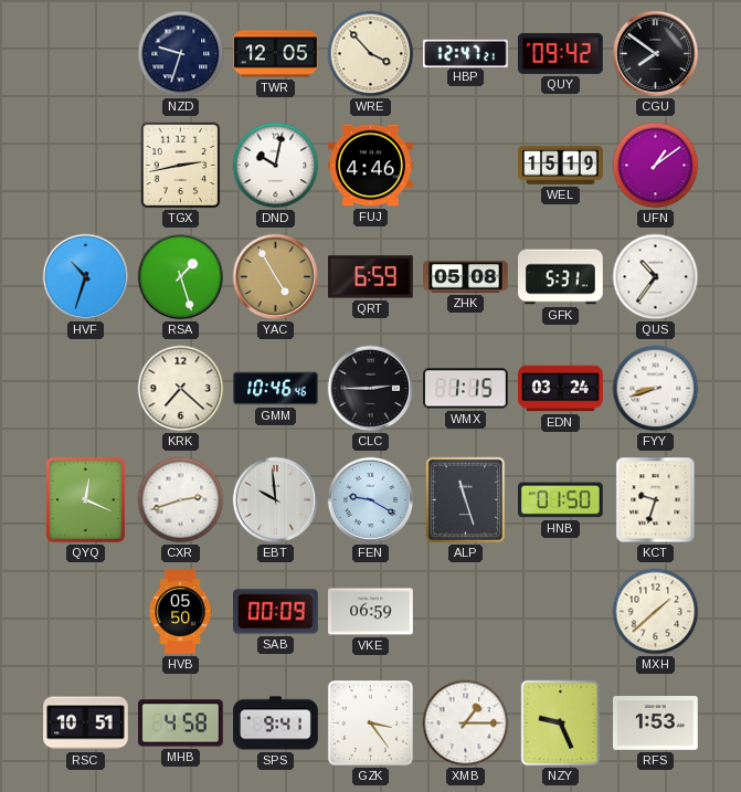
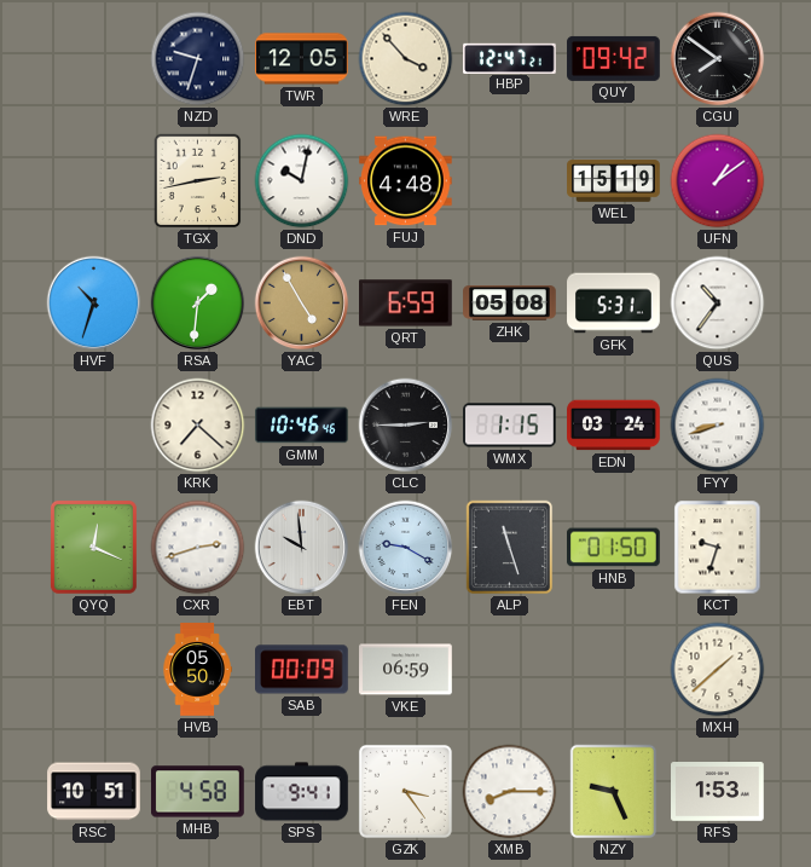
FUJ: 4:46 -> 4:48
RSA: 1:27 -> 1:31
XMB: 1:15 -> 8:15
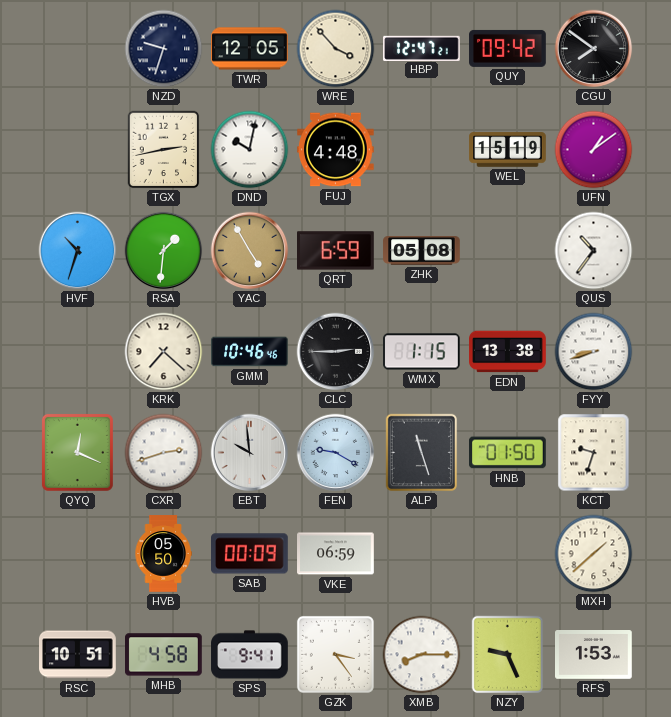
GFK: 5:31 -> none
EDN: 03:24 -> 13:38
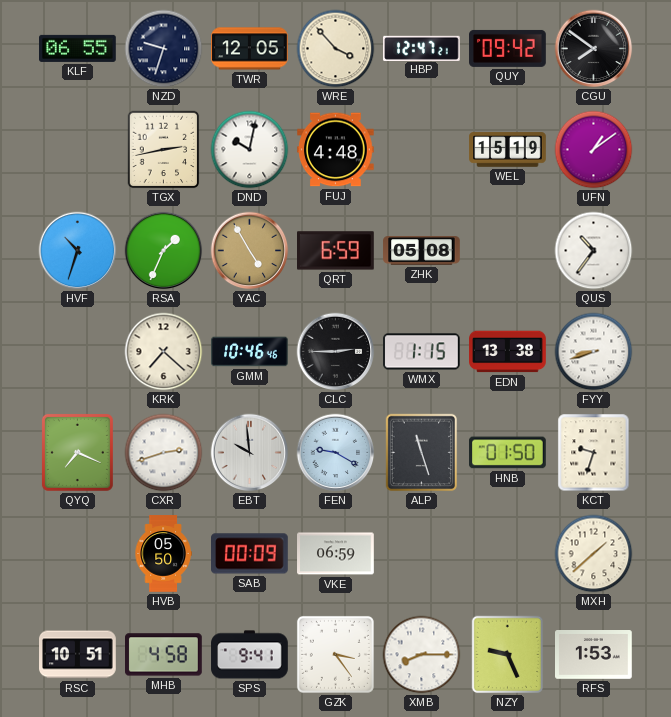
KLF: none -> 06:55
RSA: 1:31 -> 1:34
QYQ: 12:19 -> 7:19
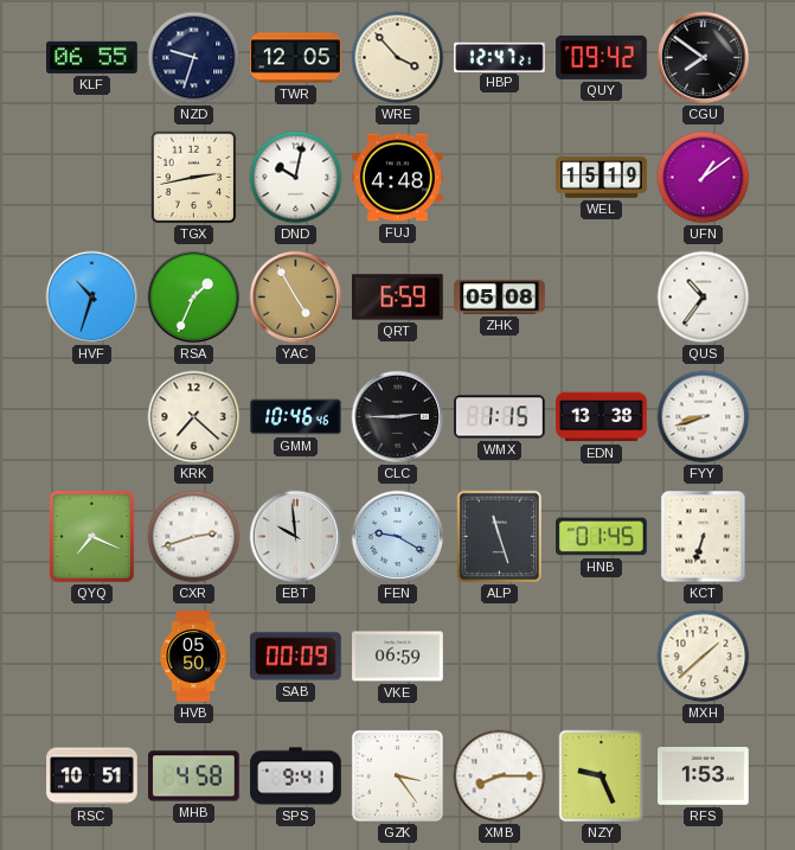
HNB: 01:50 -> 01:45
KCT: 9:33 -> 6:33
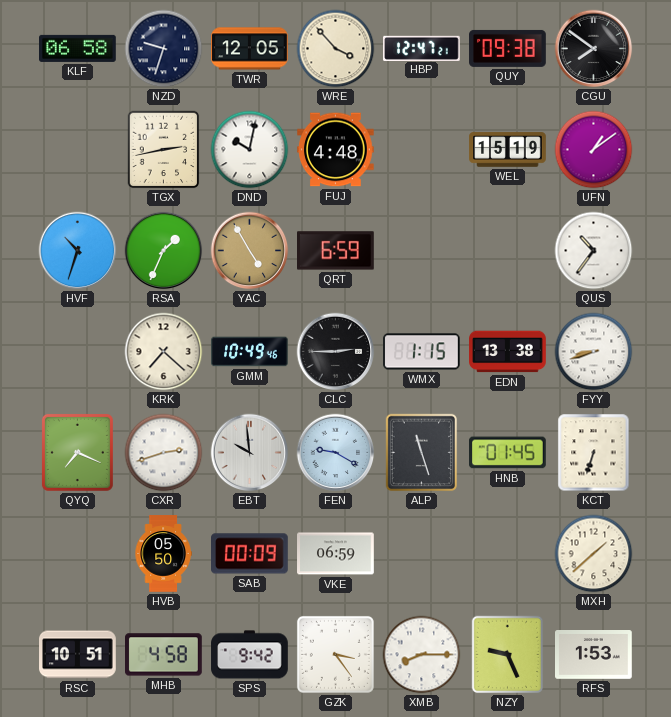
KLF: 06:55 -> 06:58
QUY: 09:42 -> 09:38
ZHK: 05:08 -> none
GMM: 10:46 -> 10:49
SPS: 9:41 -> 9:42
